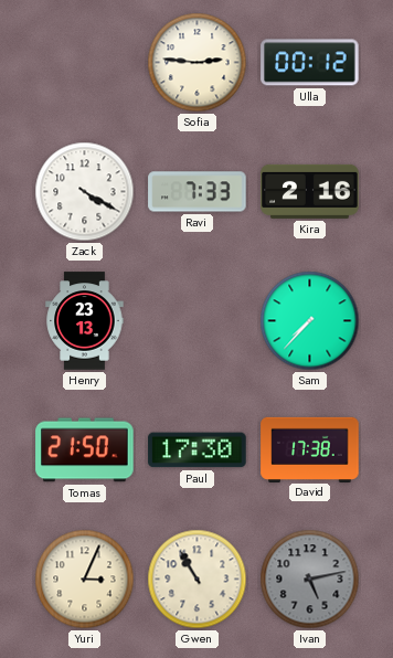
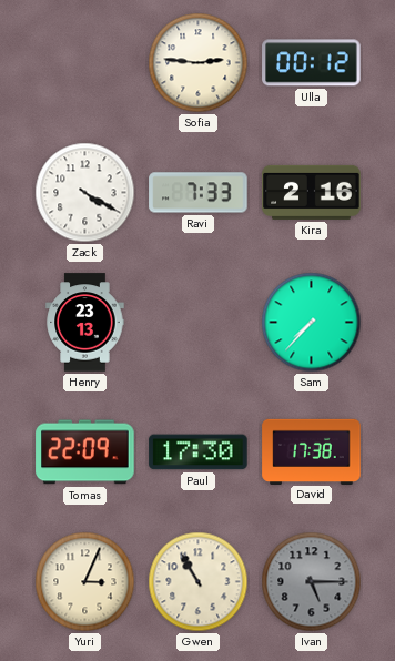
Tomas: 21:50 -> 22:09
Ivan: 5:13 -> 5:15
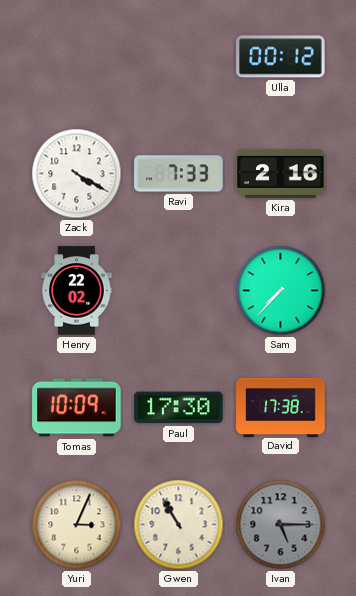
Sofia: 2:46 -> none
Henry: 23:13 -> 22:02
Tomas: 22:09 -> 10:09
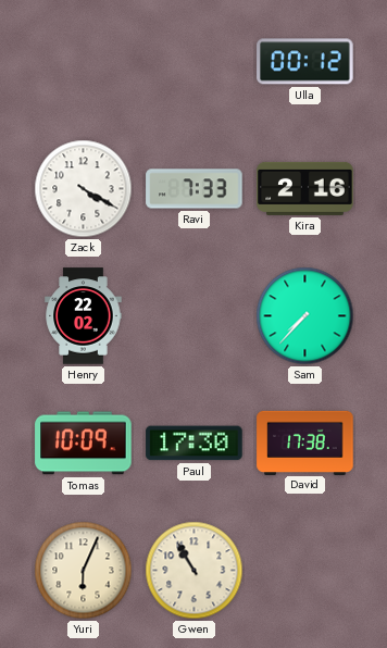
Yuri: 3:04 -> 6:04
Ivan: 5:15 -> none
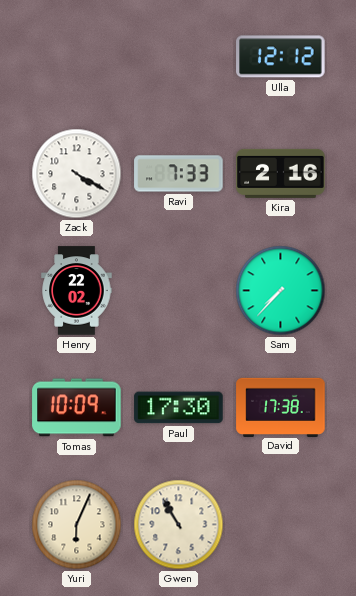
Ulla: 00:12 -> 12:12
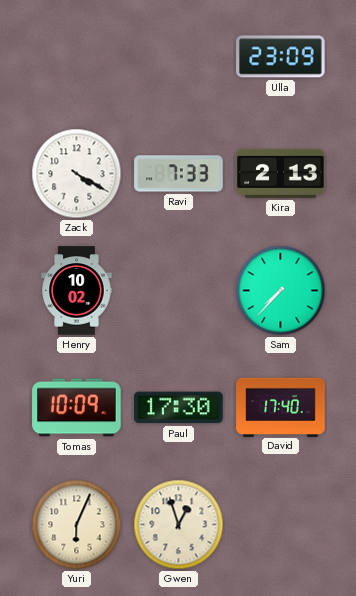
Ulla: 12:12 -> 23:09
Kira: 2:16 -> 2:13
Henry: 22:02 -> 10:02
David: 17:38 -> 17:40
Gwen: 10:55 -> 12:57
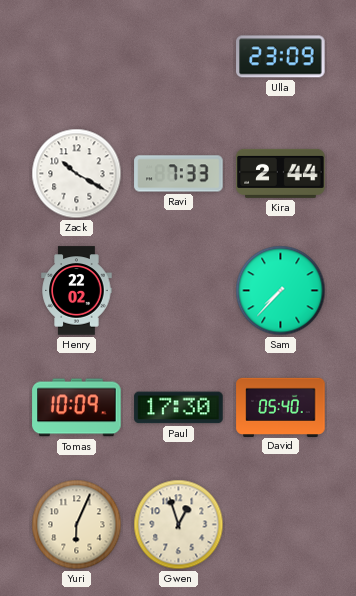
Zack: 4:20 -> 10:20
Kira: 2:13 -> 2:44
Henry: 10:02 -> 22:02
David: 17:40 -> 05:40
